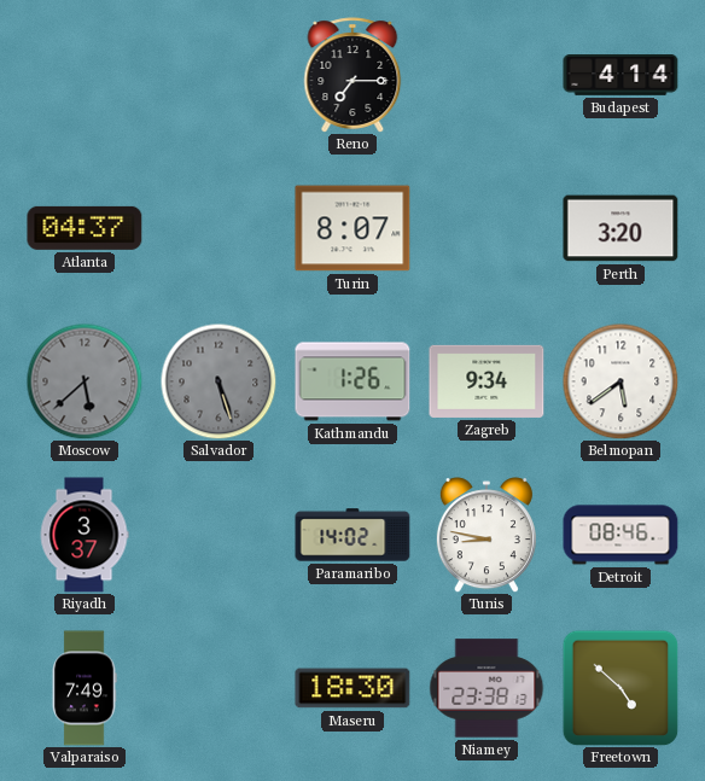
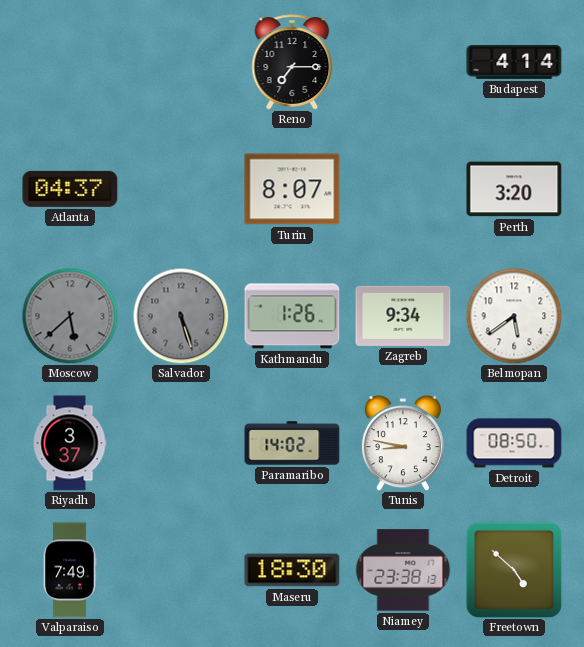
Detroit: 08:46 -> 08:50
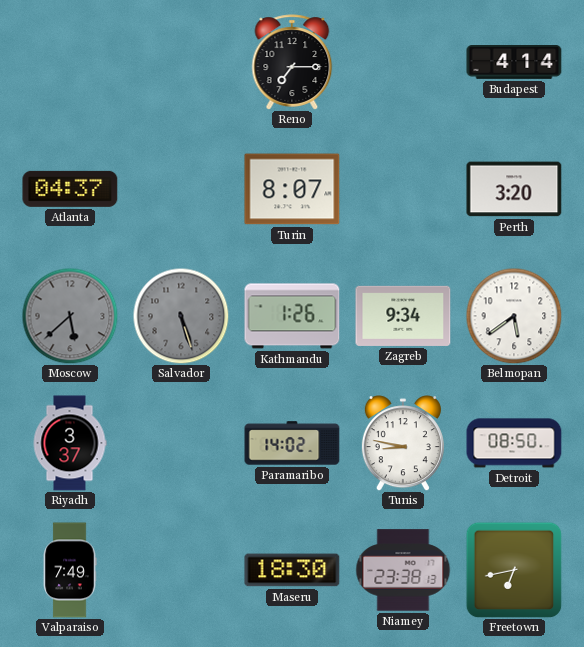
Freetown: 4:52 -> 6:43
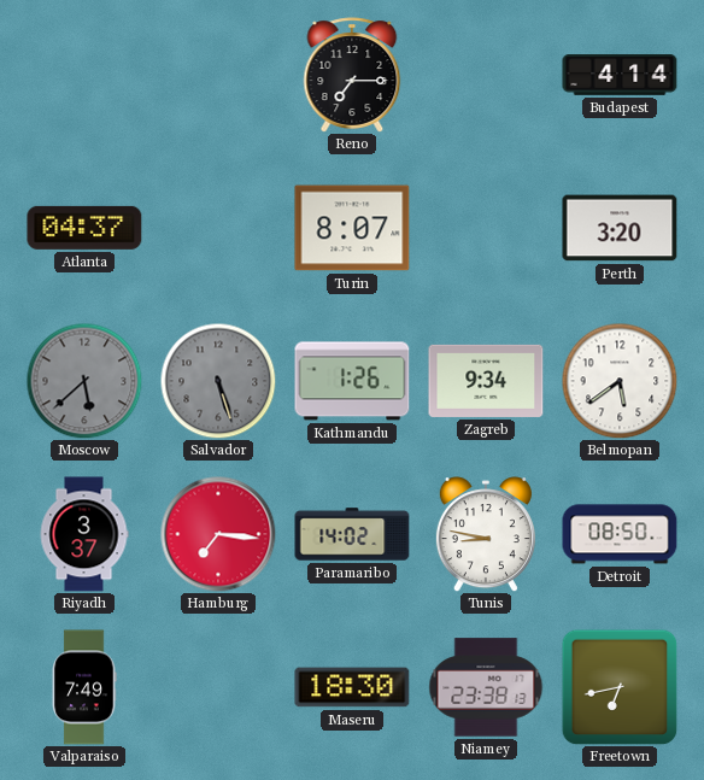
Hamburg: none -> 7:16
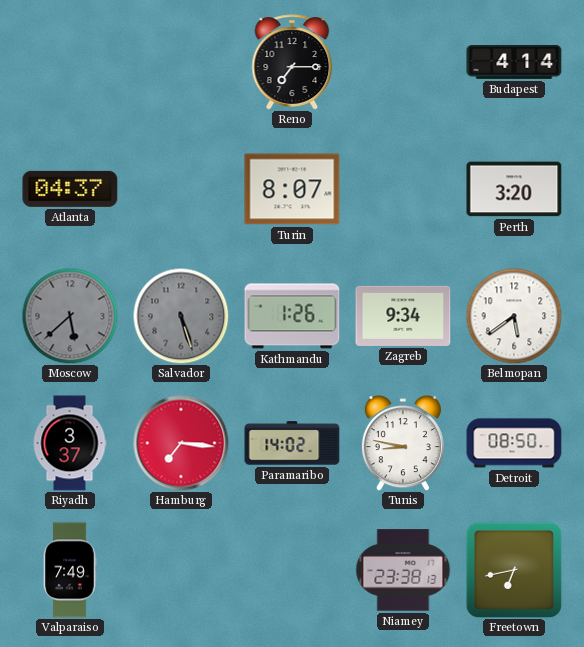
Maseru: 18:30 -> none
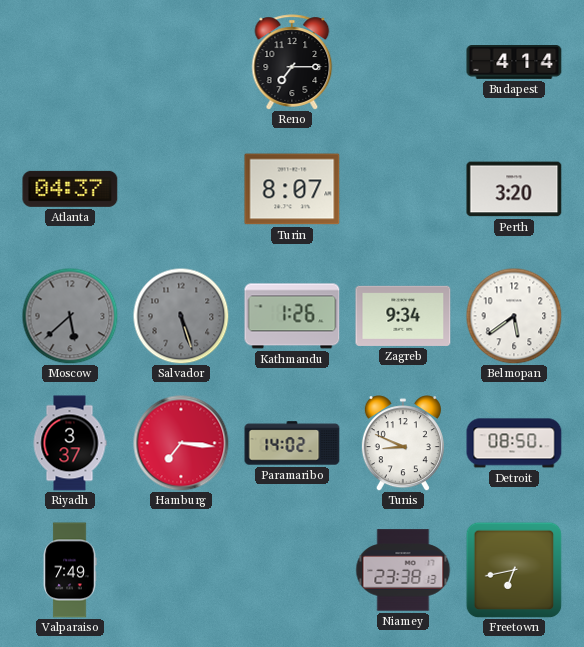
Tunis: 8:47 -> 8:49
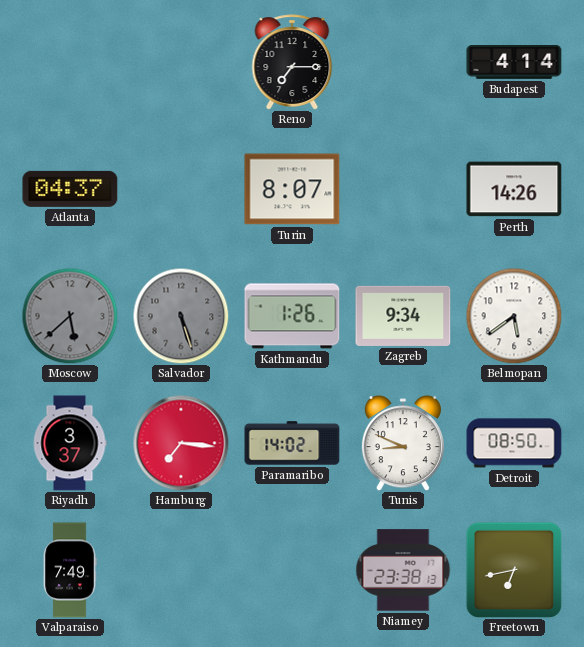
Perth: 3:20 -> 14:26
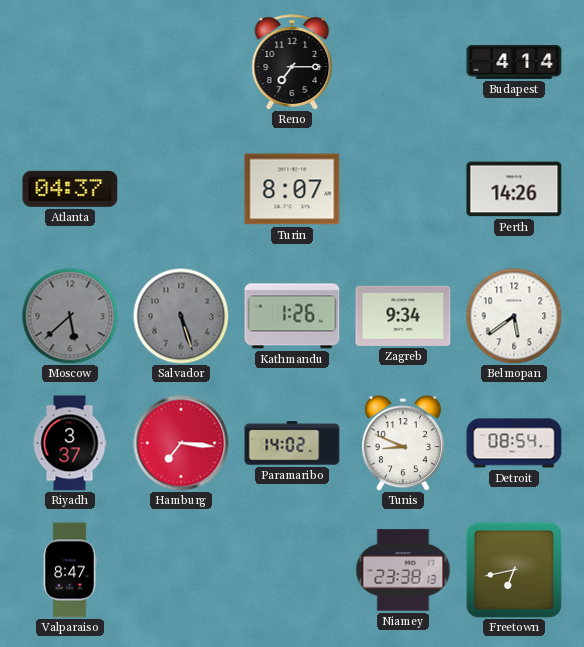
Detroit: 08:50 -> 08:54
Valparaiso: 7:49 -> 8:47
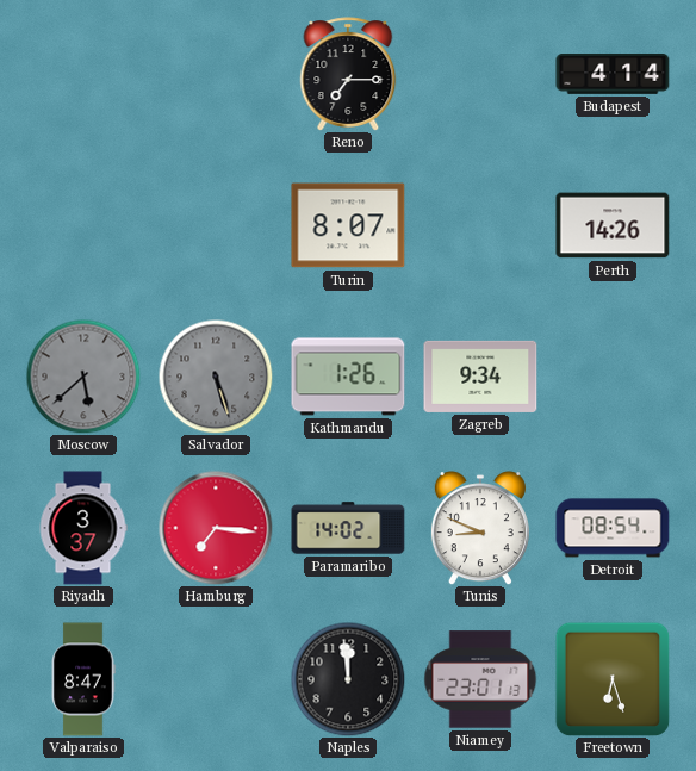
Atlanta: 04:37 -> none
Belmopan: 5:39 -> none
Naples: none -> 11:59
Niamey: 23:38 -> 23:01
Freetown: 6:43 -> 6:27
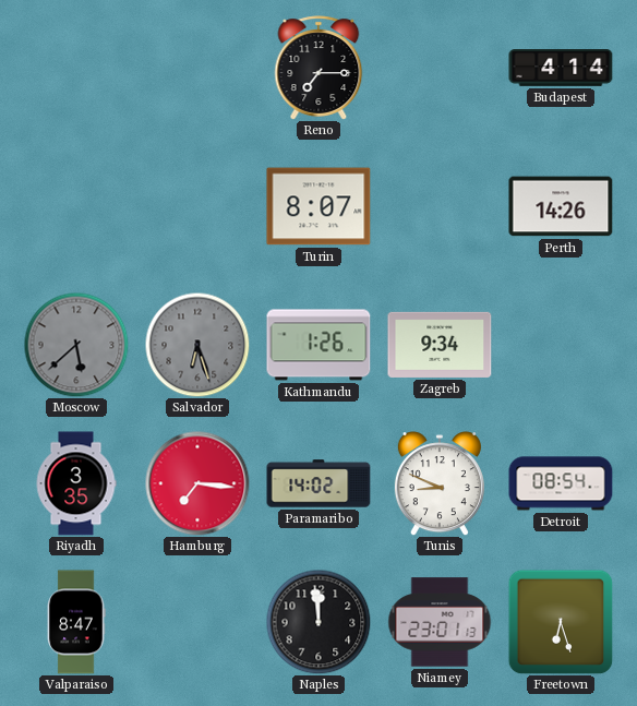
Salvador: 5:27 -> 6:27
Riyadh: 3:37 -> 3:35
